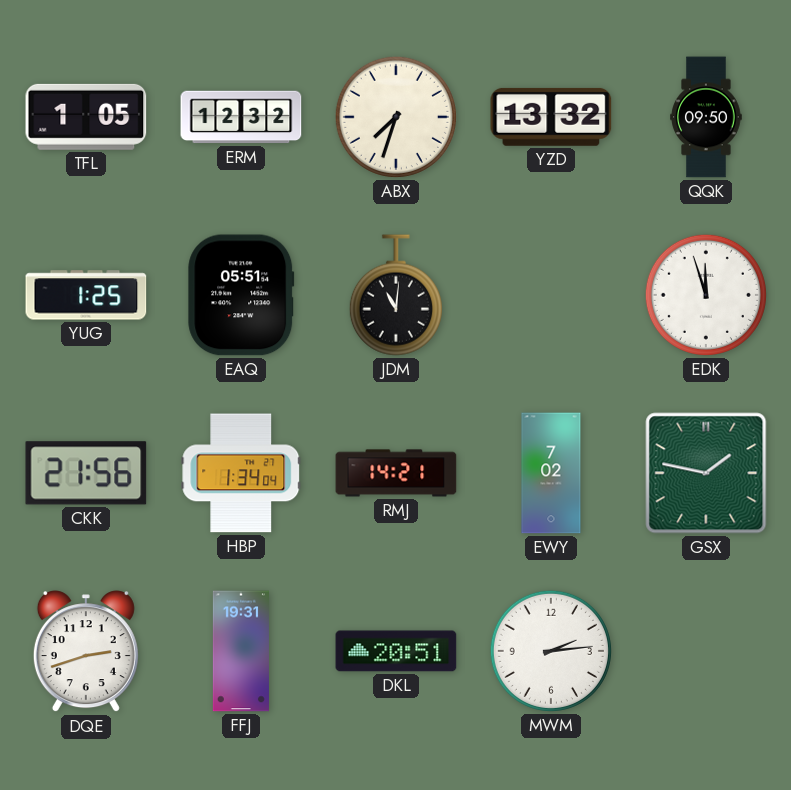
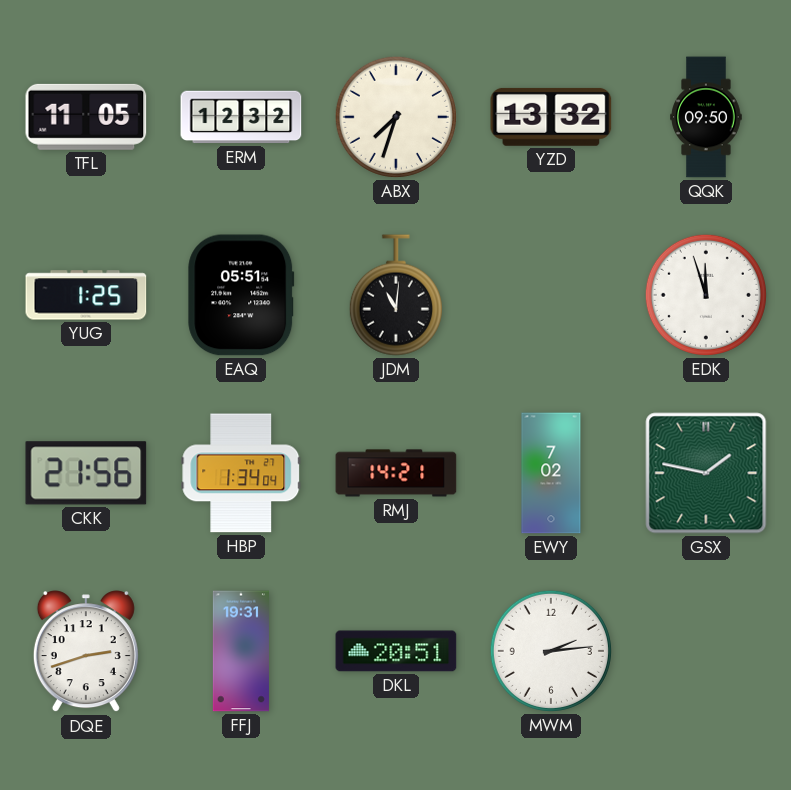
TFL: 1:05 -> 11:05
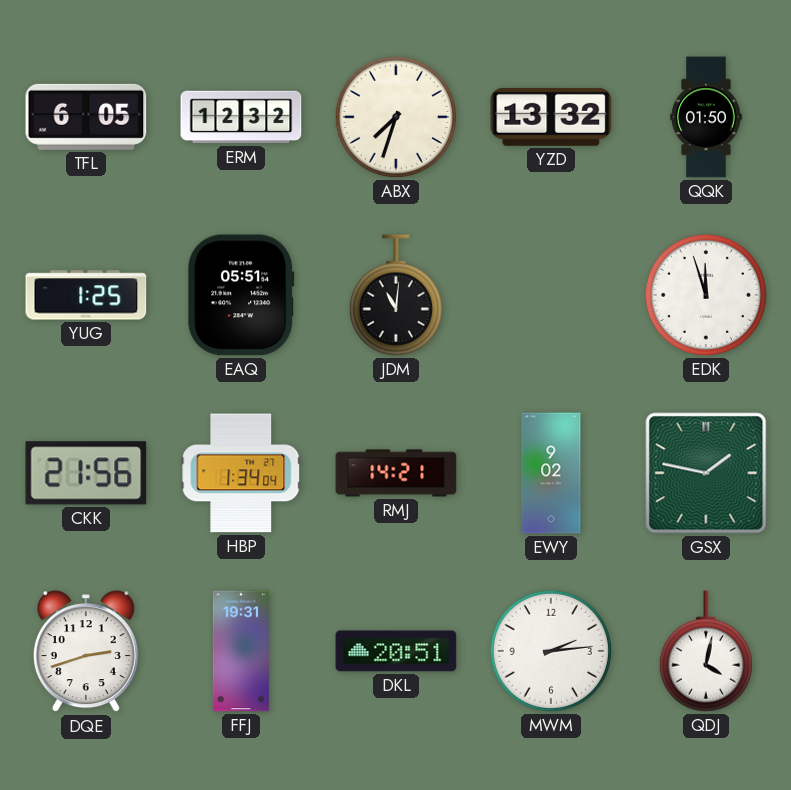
TFL: 11:05 -> 6:05
QQK: 09:50 -> 01:50
EWY: 7:02 -> 9:02
QDJ: none -> 4:02
